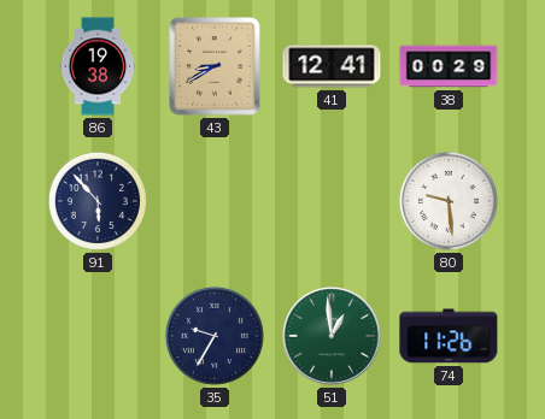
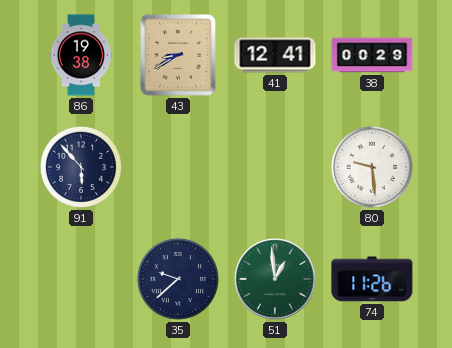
35: 9:35 -> 9:38
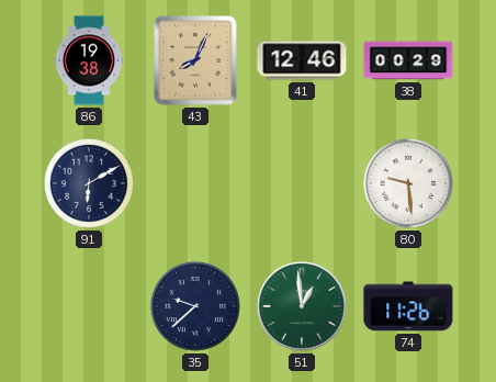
43: 8:40 -> 8:04
41: 12:41 -> 12:46
91: 5:53 -> 6:10
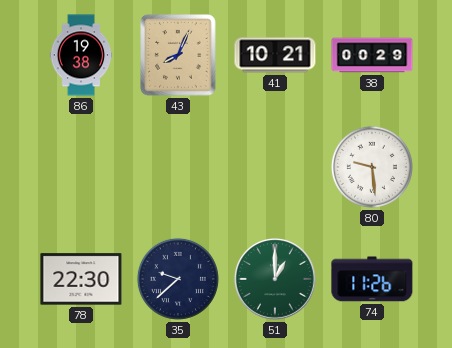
41: 12:46 -> 10:21
91: 6:10 -> none
78: none -> 22:30
51: 12:59 -> 1:00
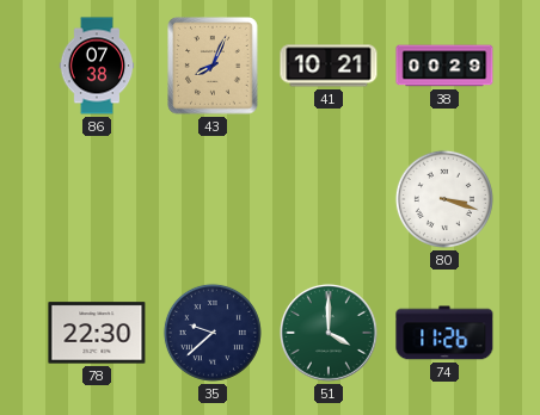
86: 19:38 -> 07:38
80: 9:29 -> 3:18
51: 1:00 -> 4:00
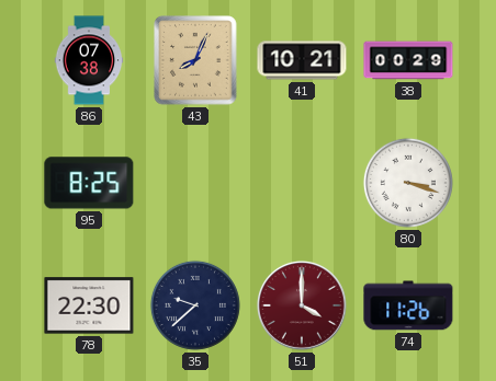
95: none -> 8:25
51 dial: green -> burgundy
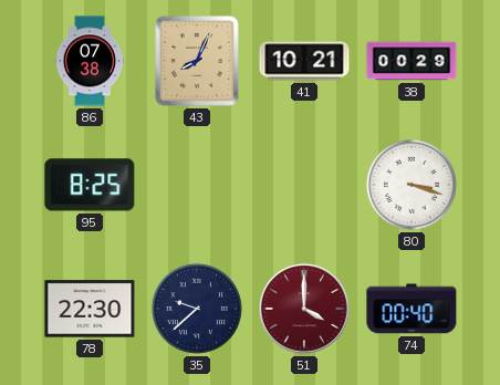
74: 11:26 -> 00:40
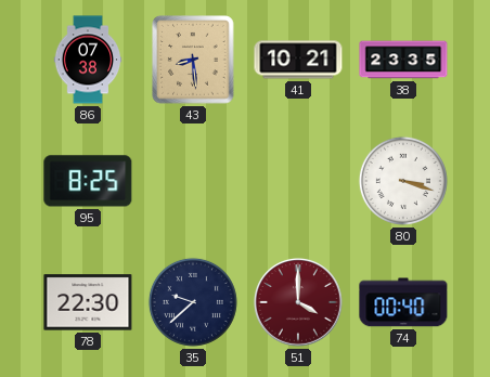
43: 8:04 -> 8:29
38: 00:29 -> 23:35
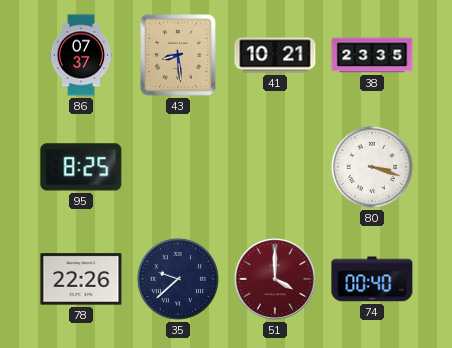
86: 07:38 -> 07:37
78: 22:30 -> 22:26
